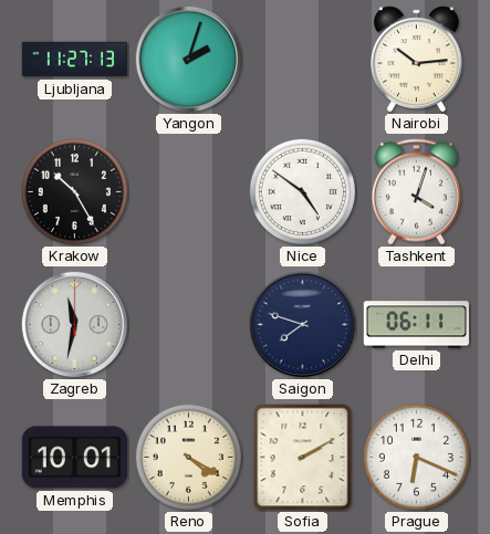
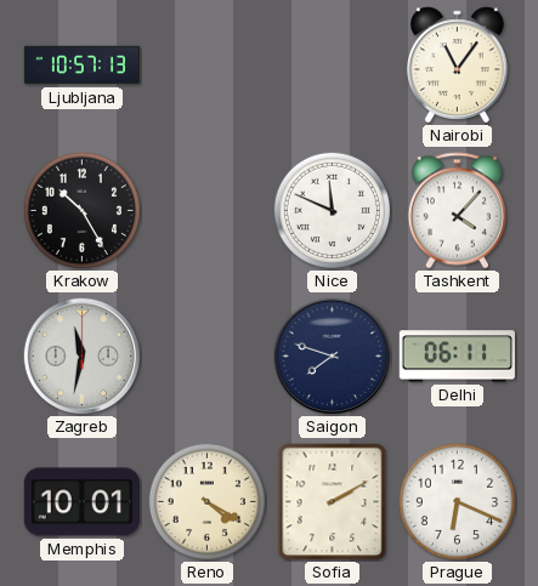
Ljubljana: 11:27 -> 10:57
Yangon: 2:03 -> none
Nairobi: 10:14 -> 11:06
Nice: 4:51 -> 11:49
Tashkent: 4:03 -> 4:07
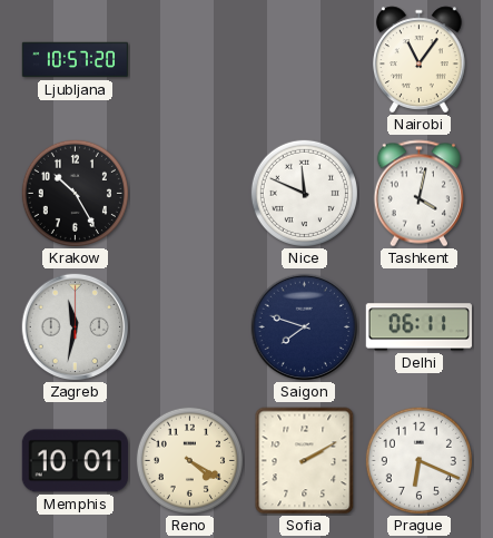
Ljubljana: 10:57:13 -> 10:57:20
Tashkent: 4:07 -> 4:02
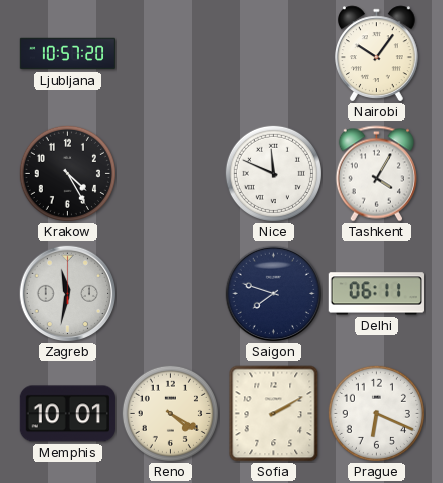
Nairobi: 11:06 -> 10:06
Krakow: 10:25 -> 4:25
Tashkent: 4:02 -> 4:05
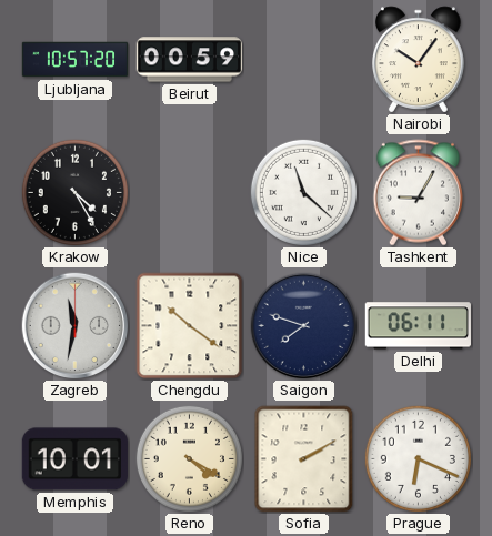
Beirut: none -> 00:59
Nice: 11:49 -> 11:22
Tashkent: 4:05 -> 9:05
Chengdu: none -> 10:21
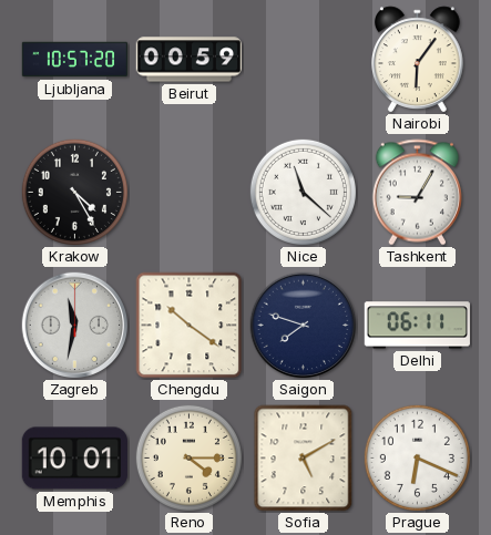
Nairobi: 10:06 -> 6:06
Reno: 4:20 -> 4:15
Sofia: 2:10 -> 5:10
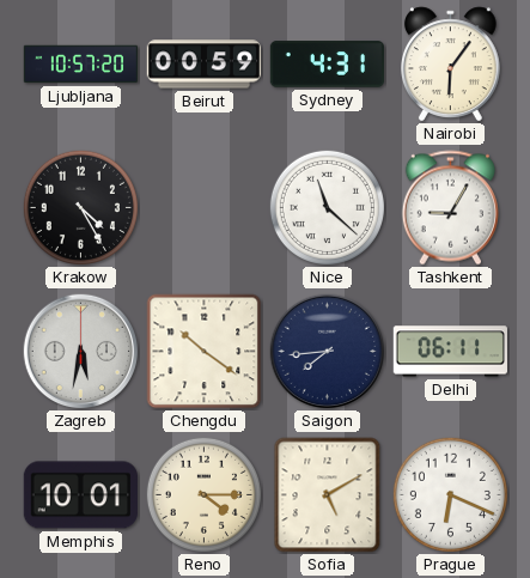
Sydney: none -> 4:31
Zagreb: 11:32 -> 5:32
Saigon: 7:48 -> 7:44
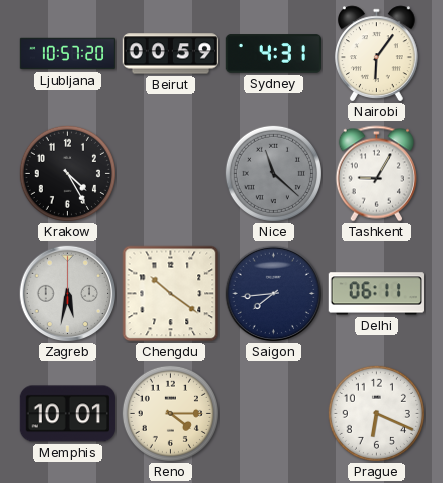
Nice dial: white -> grey
Sofia: 5:10 -> none
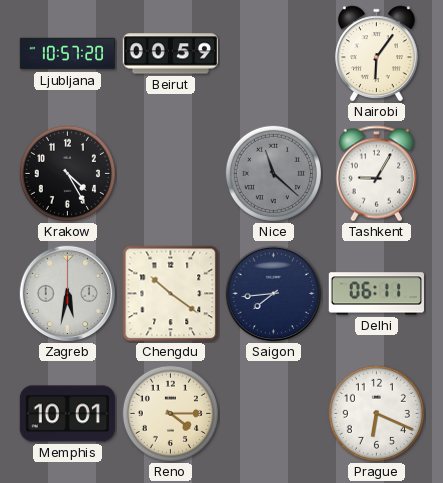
Sydney: 4:31 -> none
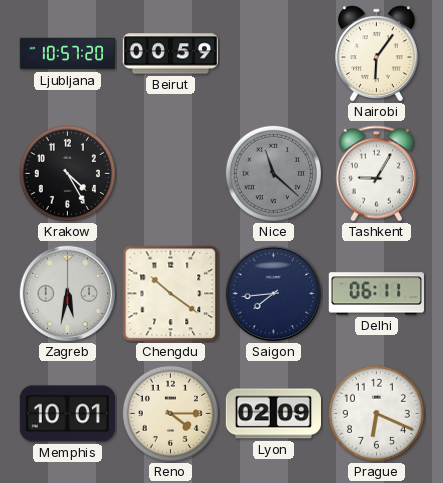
Lyon: none -> 02:09
